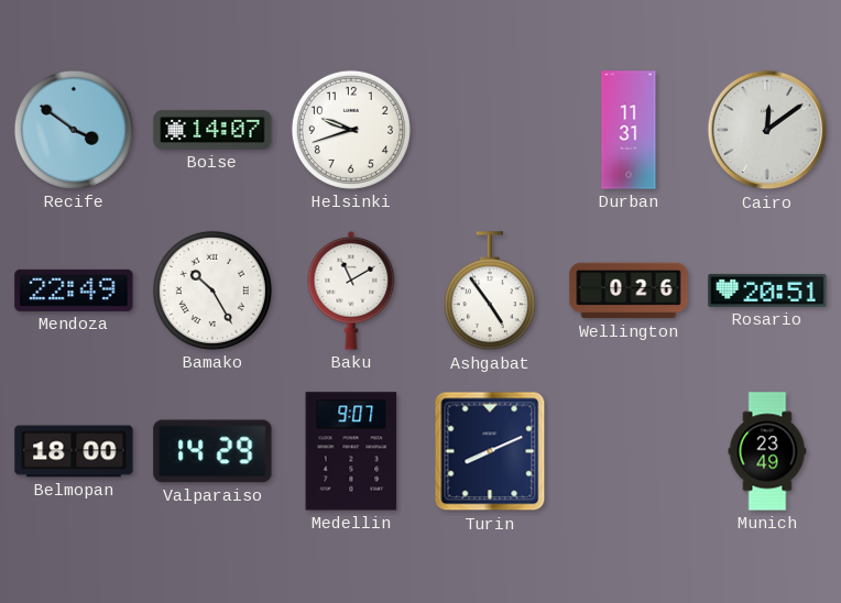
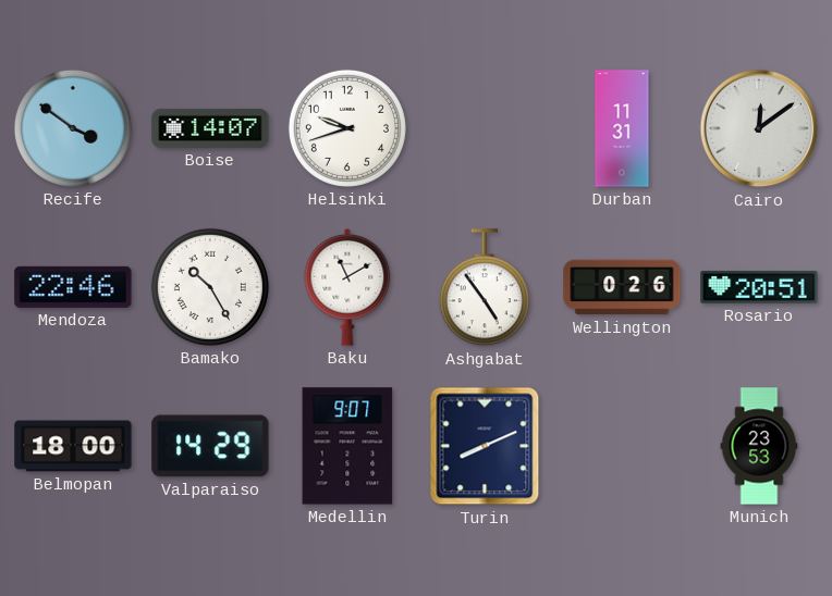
Mendoza: 22:49 -> 22:46
Munich: 23:49 -> 23:53
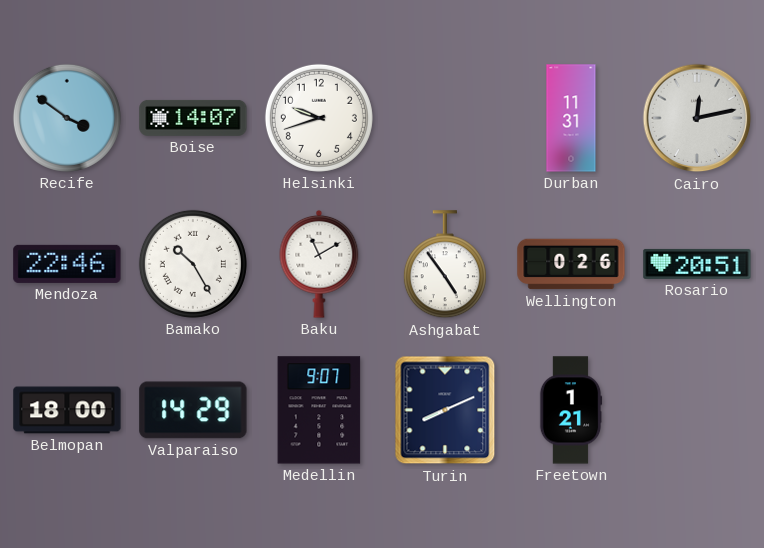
Cairo: 12:09 -> 12:13
Freetown: none -> 1:21
Munich: 23:53 -> none
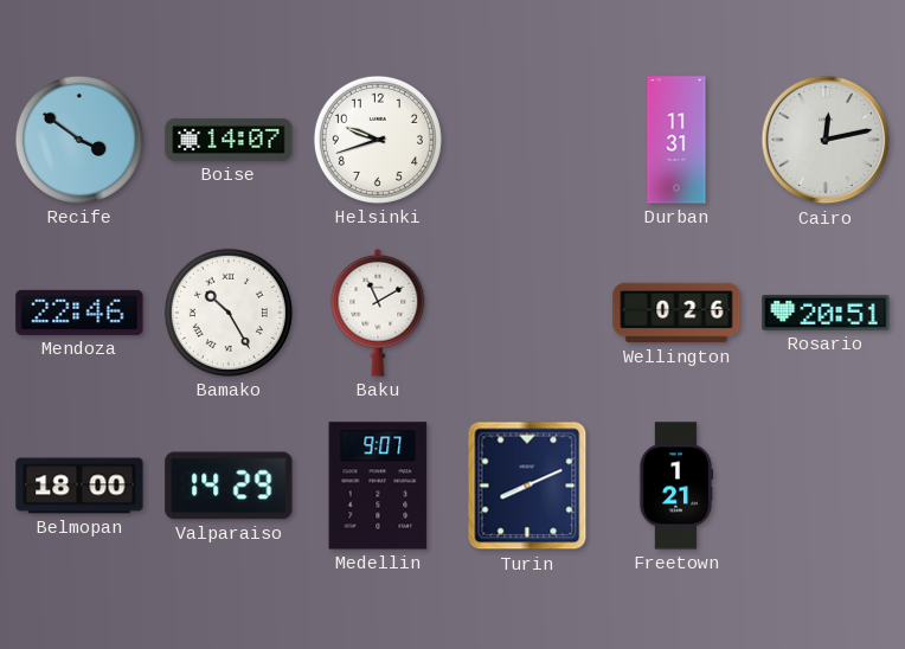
Ashgabat: 4:54 -> none
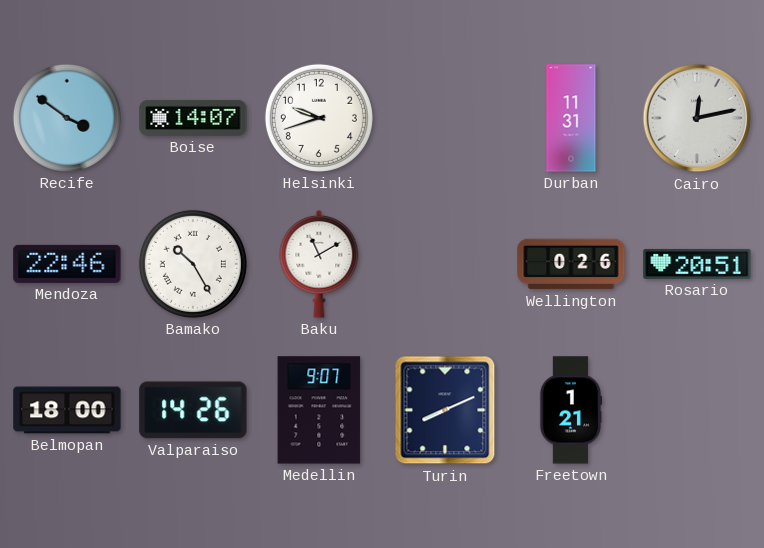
Valparaiso: 14:29 -> 14:26
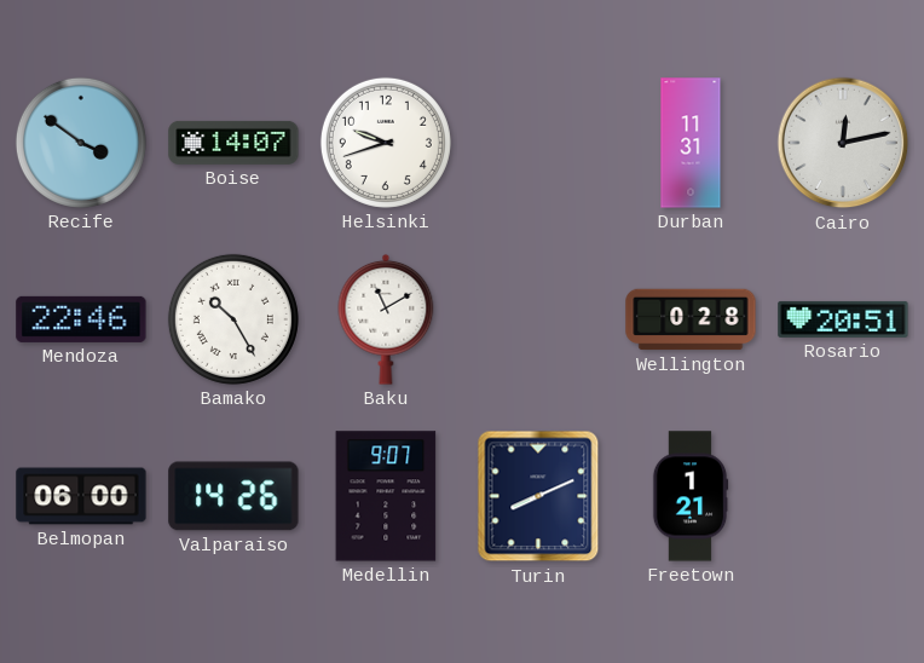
Wellington: 0:26 -> 0:28
Belmopan: 18:00 -> 06:00
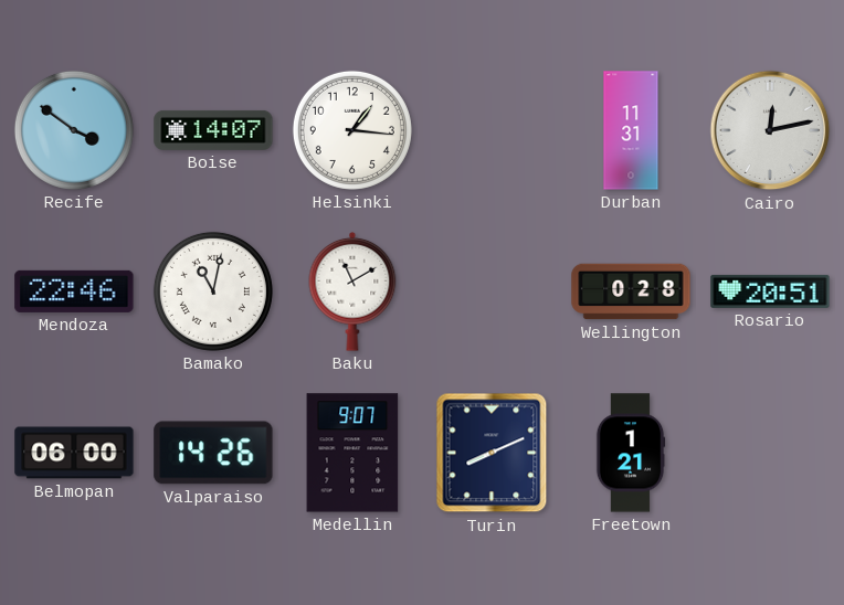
Helsinki: 9:42 -> 1:16
Bamako: 10:25 -> 11:02
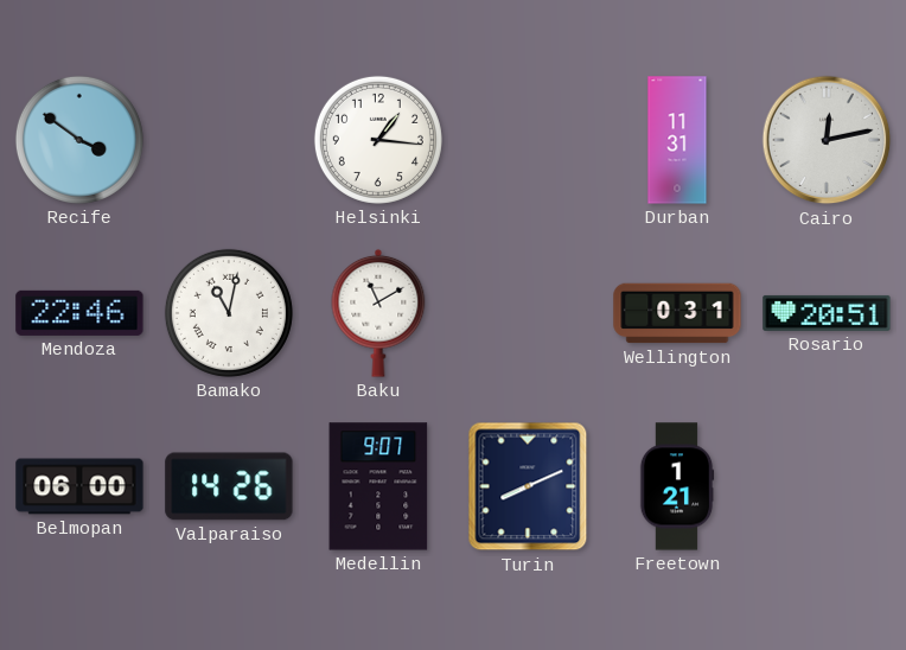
Boise: 14:07 -> none
Wellington: 0:28 -> 0:31
